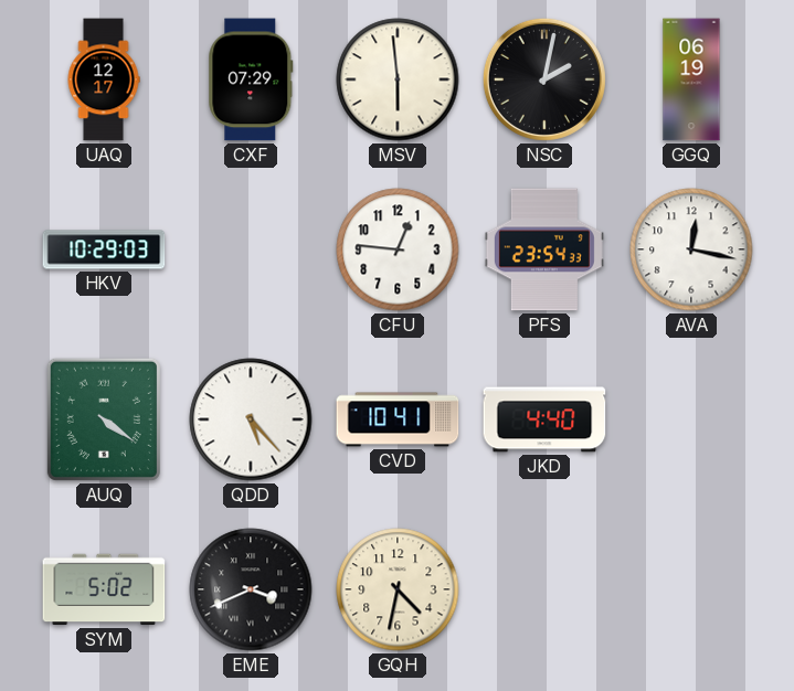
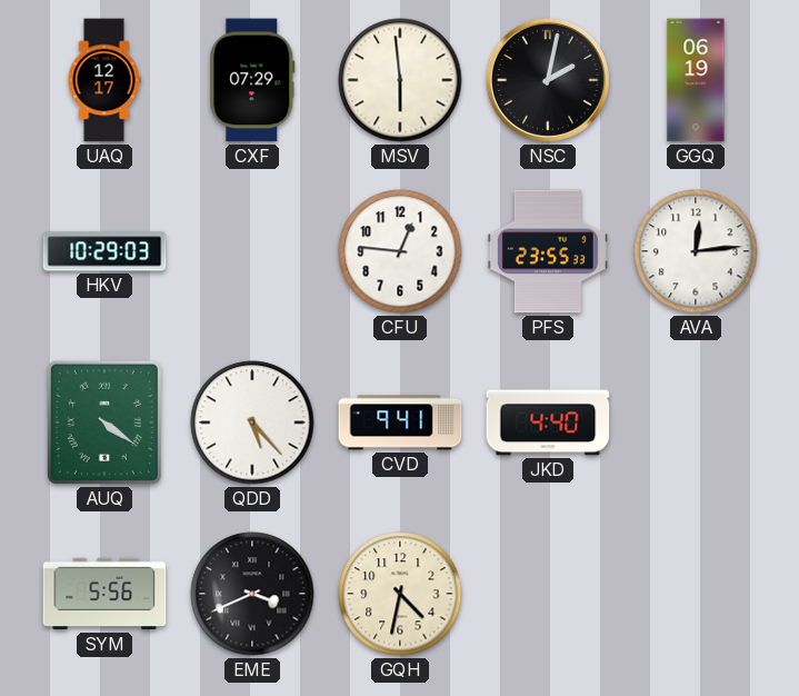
PFS: 23:54 -> 23:55
AVA: 12:17 -> 12:14
CVD: 10:41 -> 9:41
SYM: 5:02 -> 5:56
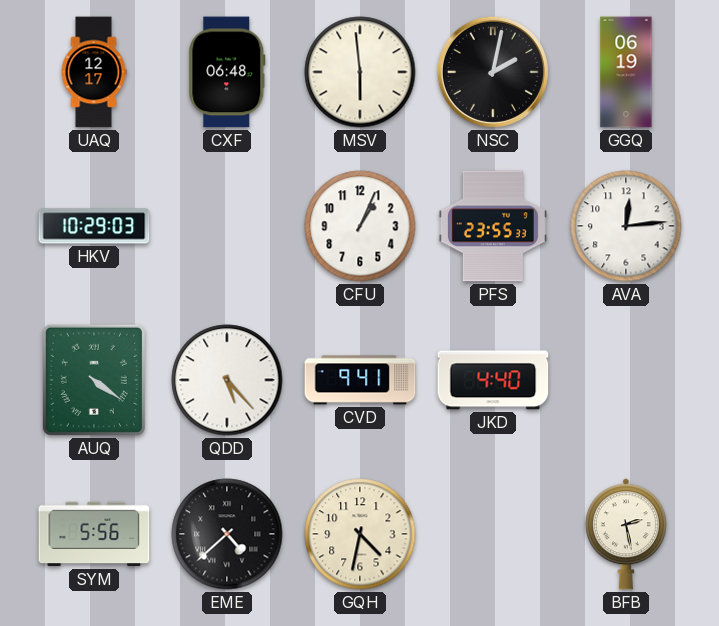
CXF: 07:29 -> 06:48
CFU: 12:46 -> 1:04
EME: 3:41 -> 4:38
BFB: none -> 2:28
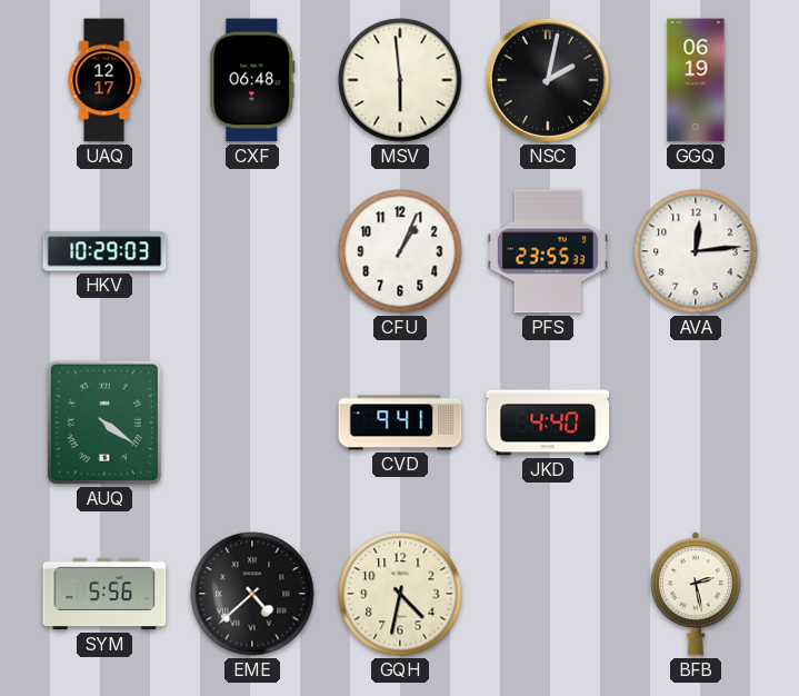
QDD: 5:23 -> none
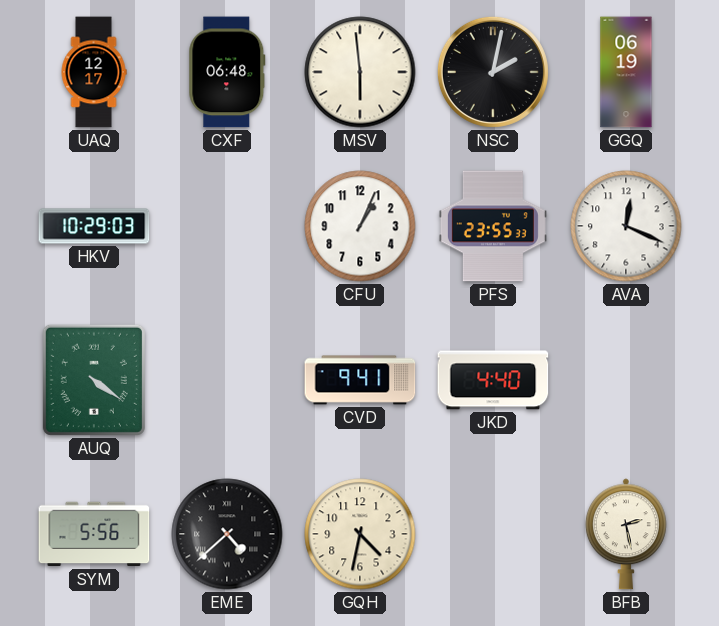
AVA: 12:14 -> 12:19
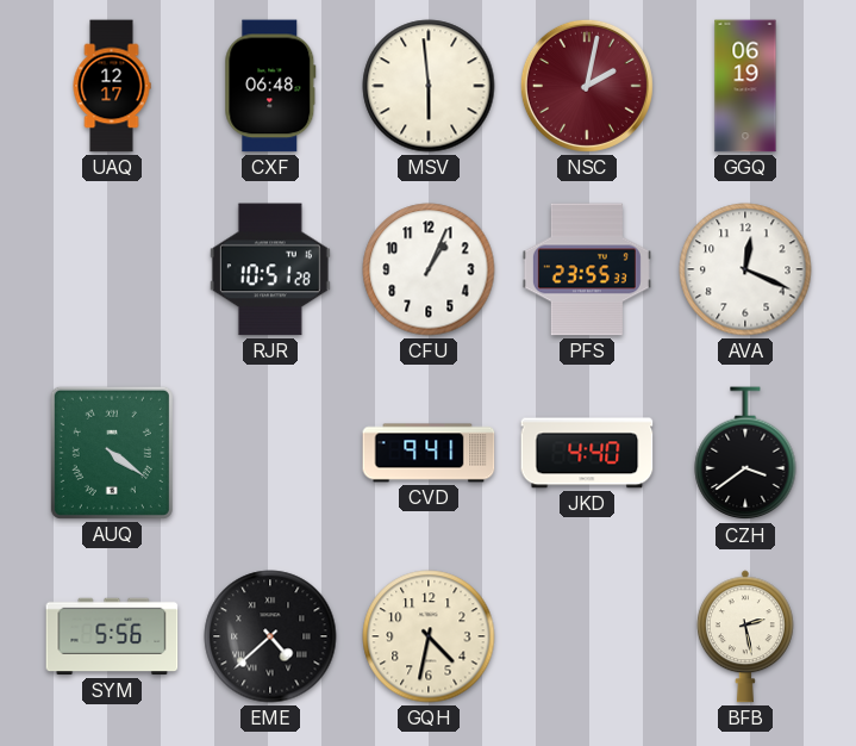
NSC dial: black -> burgundy
HKV: 10:29 -> none
RJR: none -> 10:51
CZH: none -> 3:39
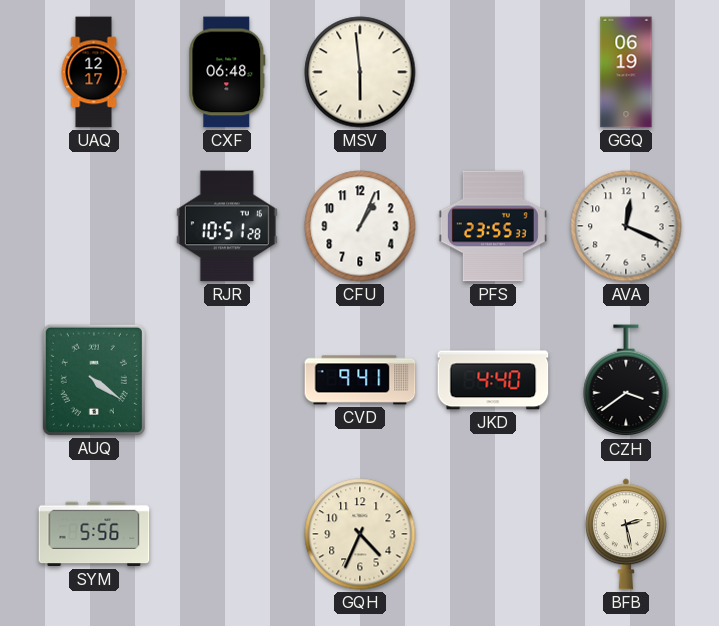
NSC: 2:02 -> none
EME: 4:38 -> none
GQH: 4:32 -> 4:34
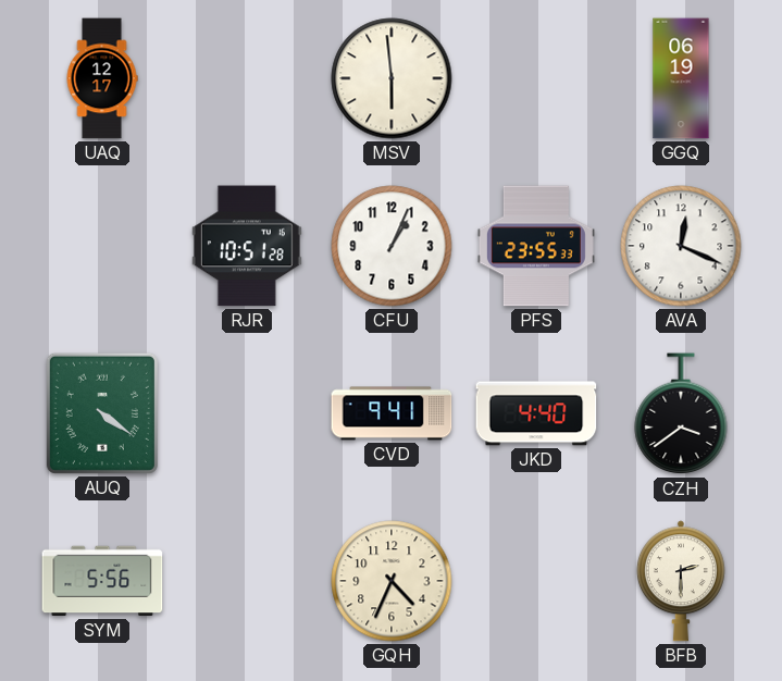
CXF: 06:48 -> none
BFB: 2:28 -> 2:30
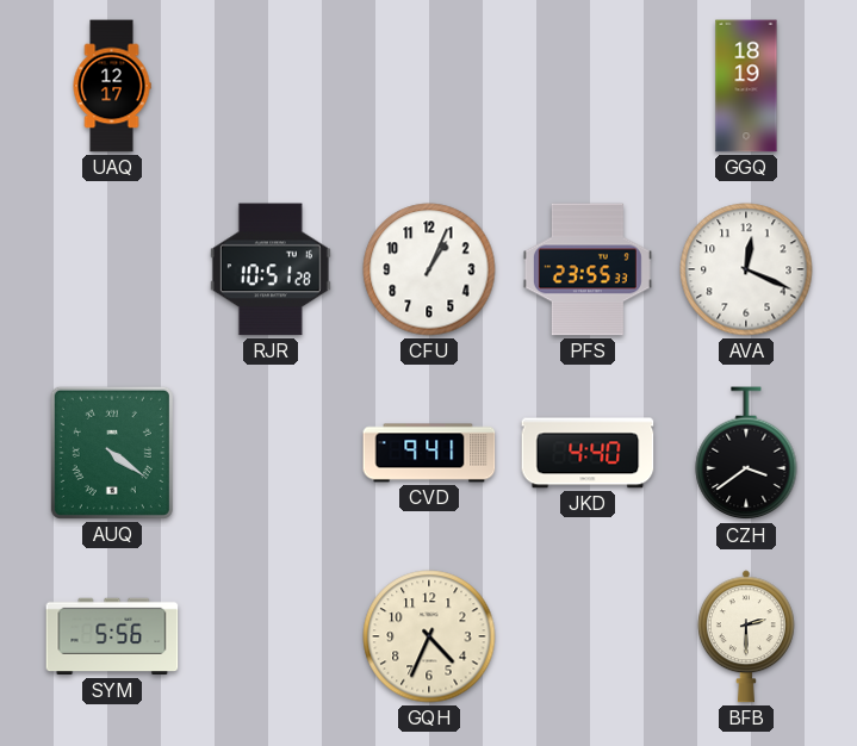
MSV: 5:59 -> none
GGQ: 06:19 -> 18:19
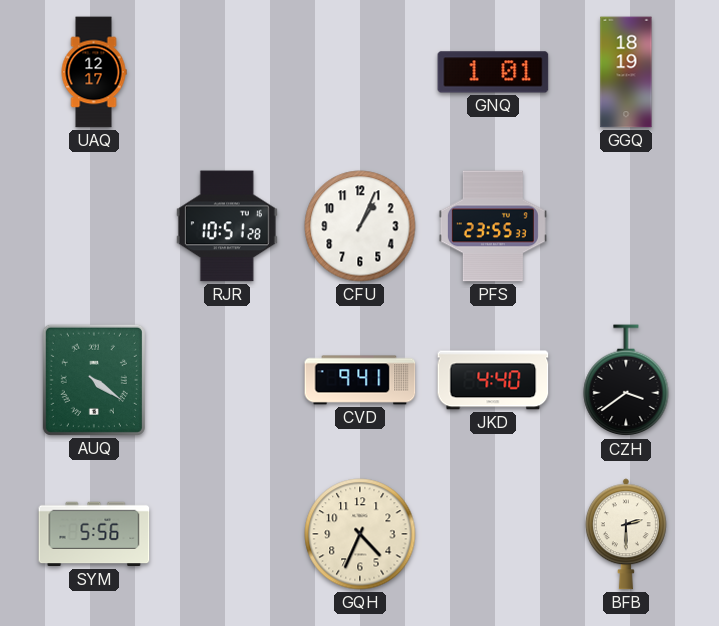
GNQ: none -> 1:01
AVA: 12:19 -> none
